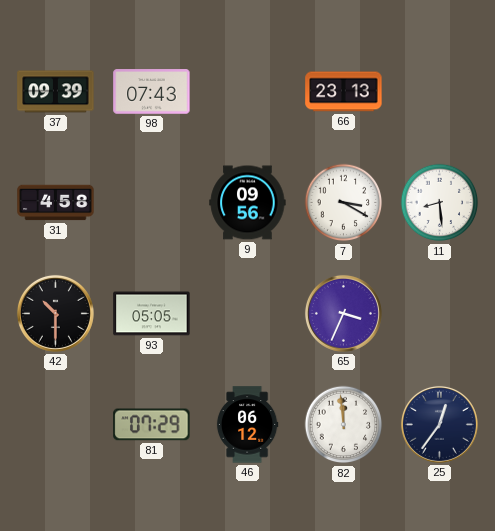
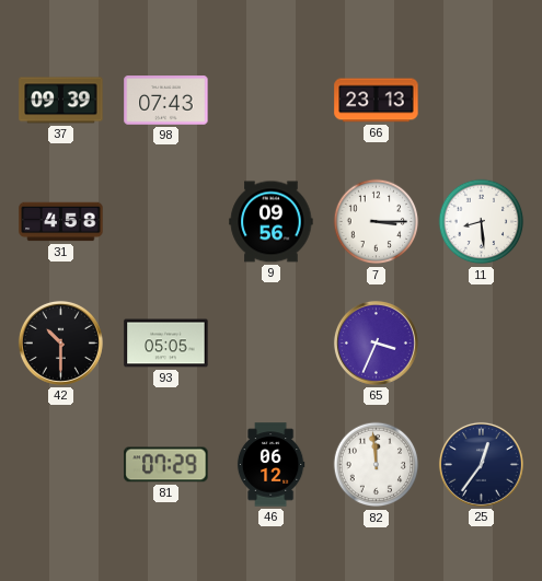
7: 3:20 -> 3:15
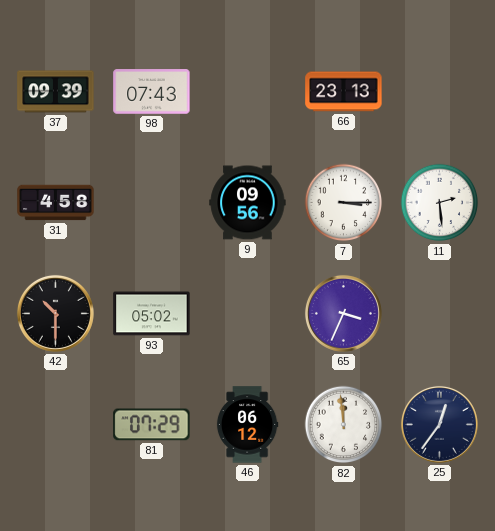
11: 8:29 -> 2:29
93: 05:05 -> 05:02
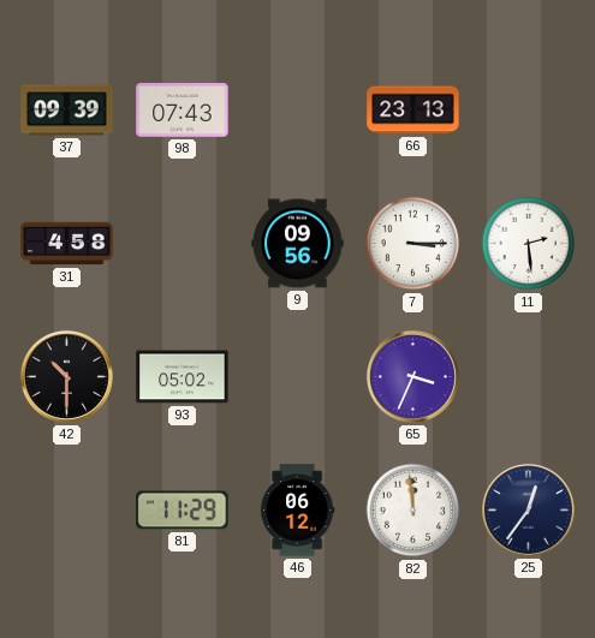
81: 07:29 -> 11:29
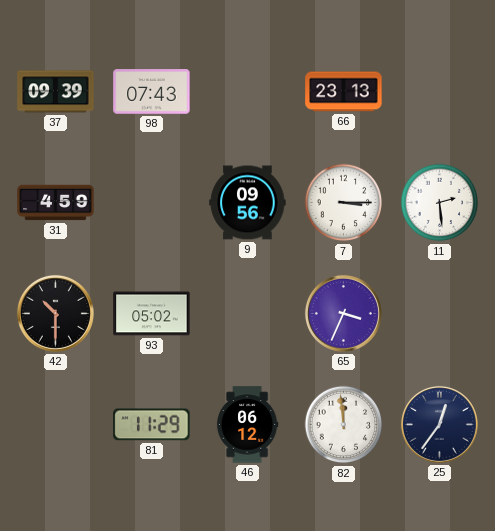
31: 4:58 -> 4:59
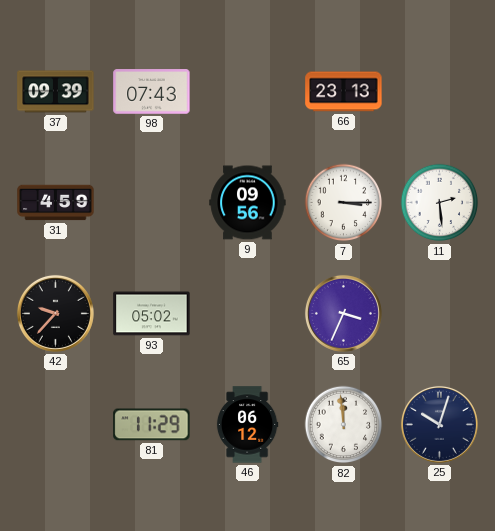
42: 10:30 -> 9:37
25: 12:36 -> 10:03
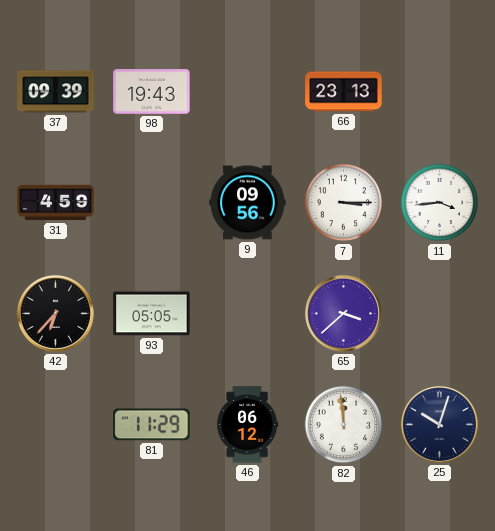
98: 07:43 -> 19:43
11: 2:29 -> 3:44
42: 9:37 -> 6:37
93: 05:02 -> 05:05
65: 3:34 -> 3:38
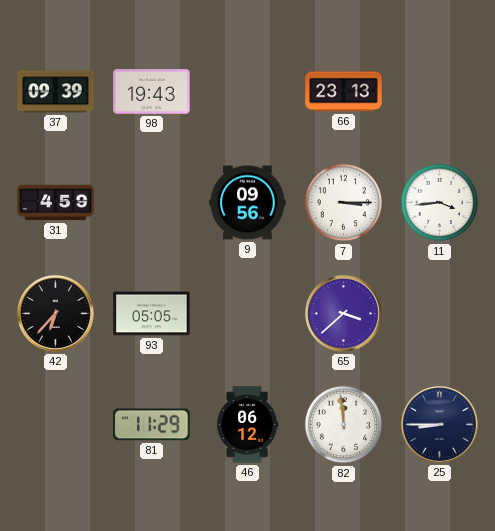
25: 10:03 -> 8:45
